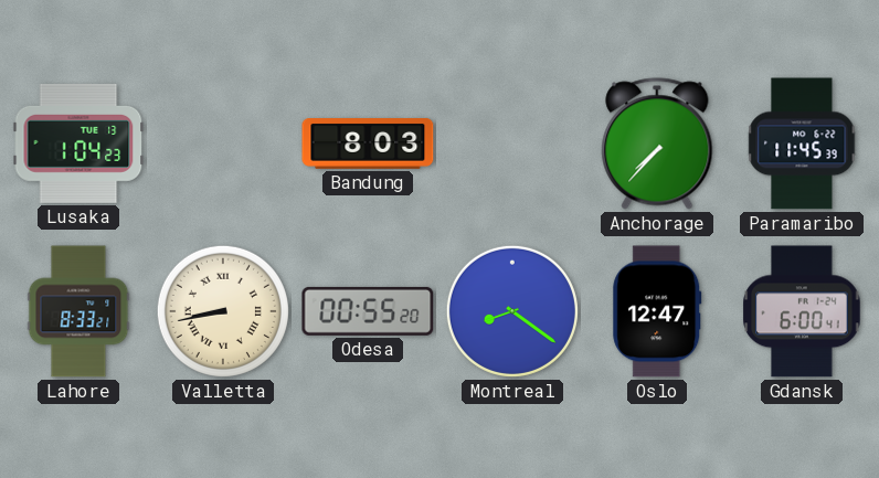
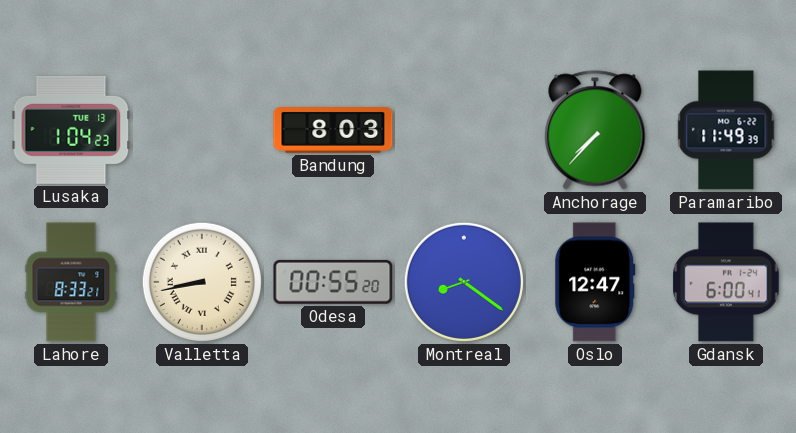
Paramaribo: 11:45 -> 11:49
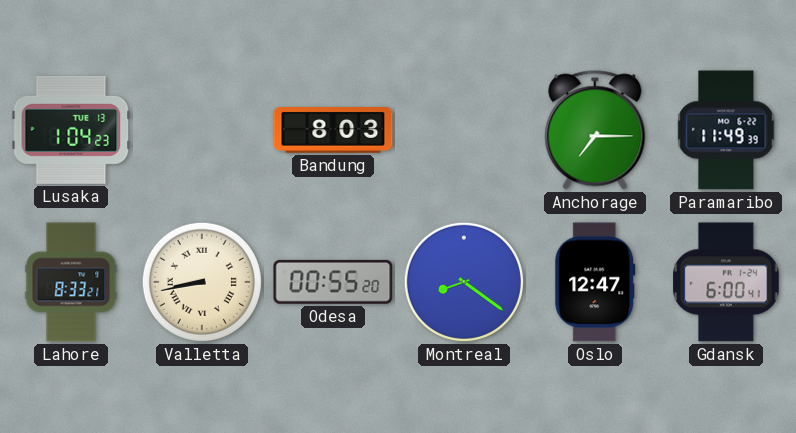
Anchorage: 7:37 -> 7:15
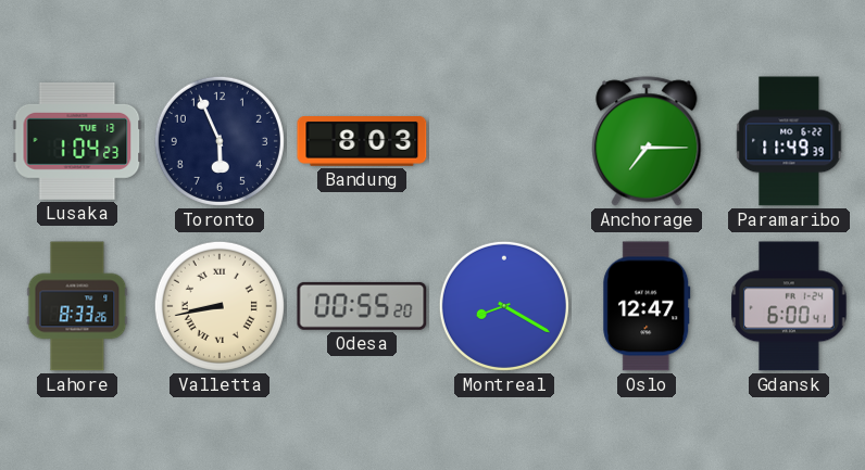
Toronto: none -> 5:56
Lahore: 8:33:21 -> 8:33:26
Montreal: 8:21 -> 8:20
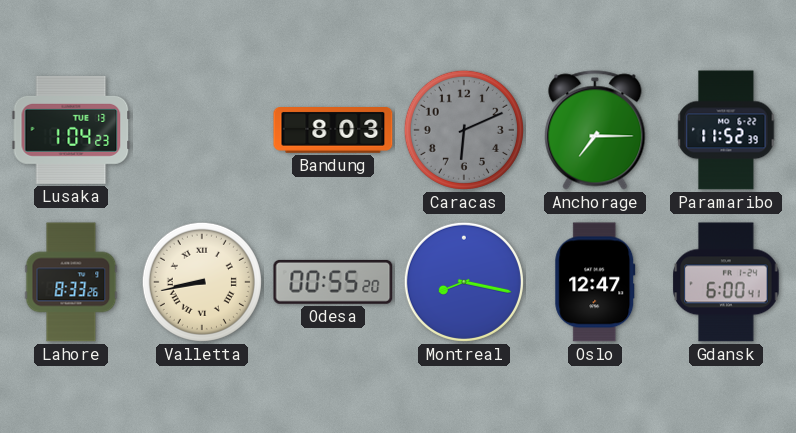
Toronto: 5:56 -> none
Caracas: none -> 6:11
Paramaribo: 11:49 -> 11:52
Montreal: 8:20 -> 8:17
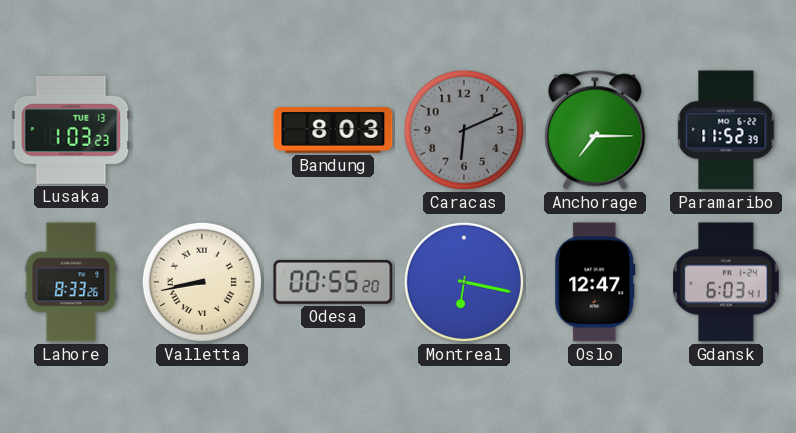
Lusaka: 1:04 -> 1:03
Montreal: 8:17 -> 6:17
Gdansk: 6:00 -> 6:03
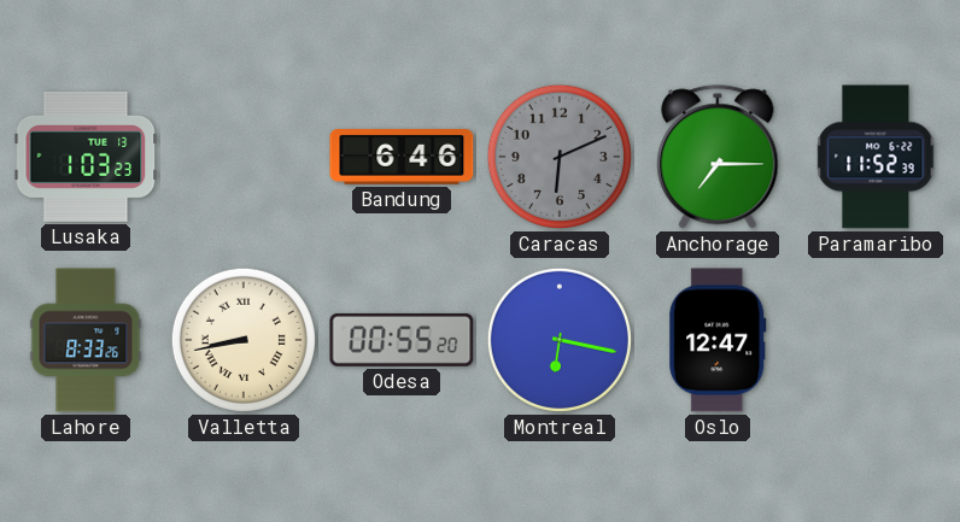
Bandung: 8:03 -> 6:46
Gdansk: 6:03 -> none
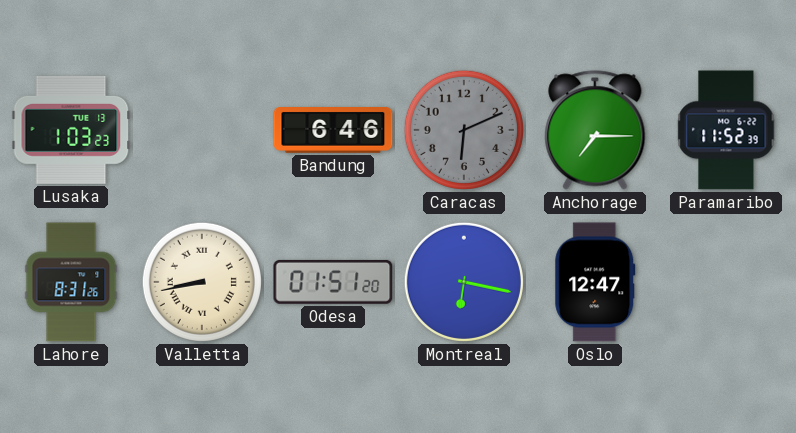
Lahore: 8:33 -> 8:31
Odesa: 00:55 -> 01:51
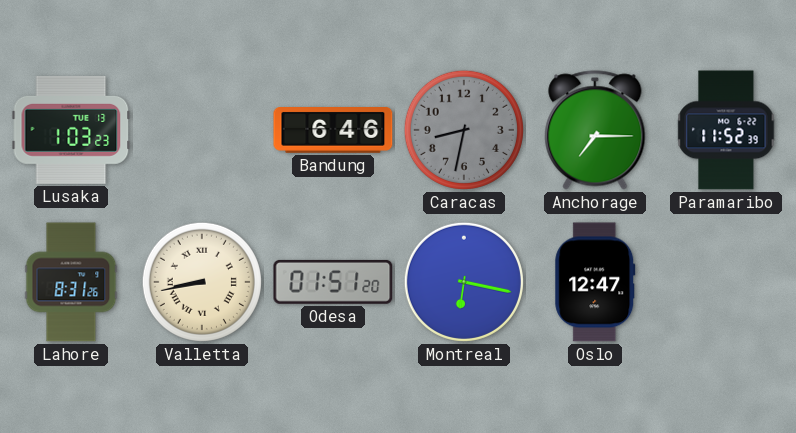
Caracas: 6:11 -> 8:32
